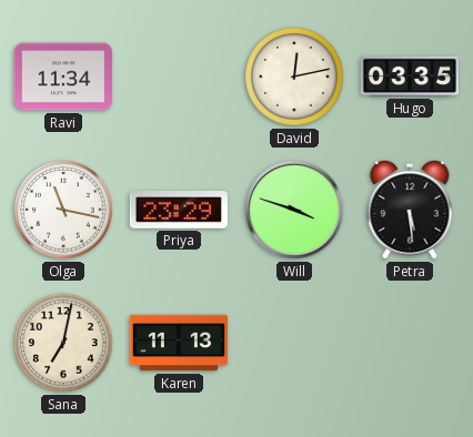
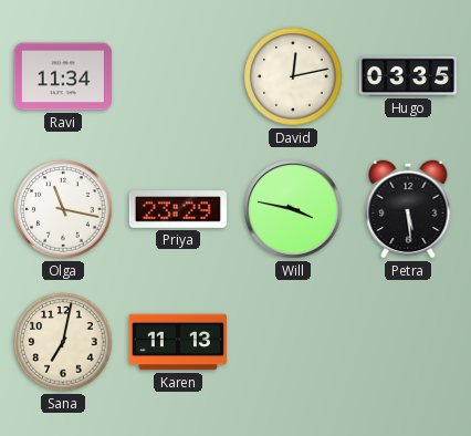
Will: 3:48 -> 3:47
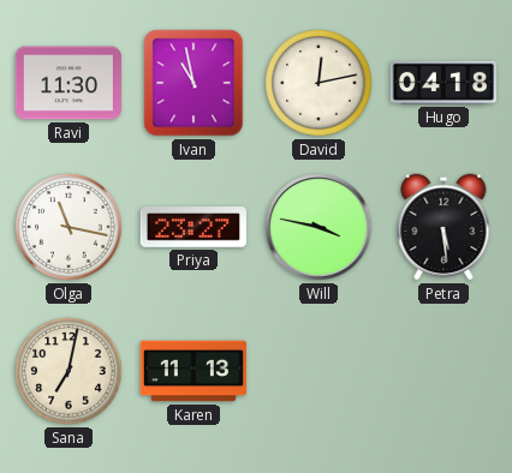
Ravi: 11:34 -> 11:30
Ivan: none -> 10:58
Hugo: 03:35 -> 04:18
Priya: 23:29 -> 23:27
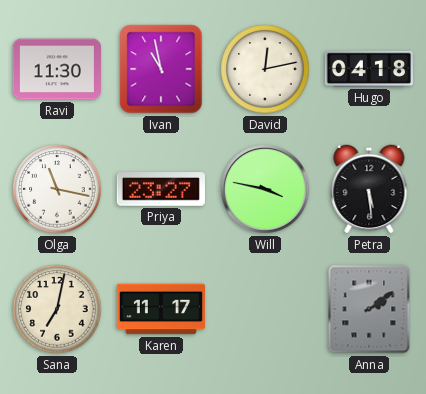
Karen: 11:13 -> 11:17
Anna: none -> 2:09
